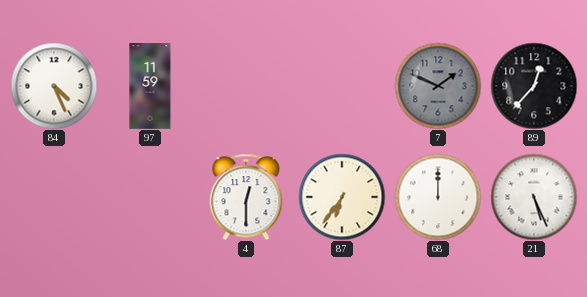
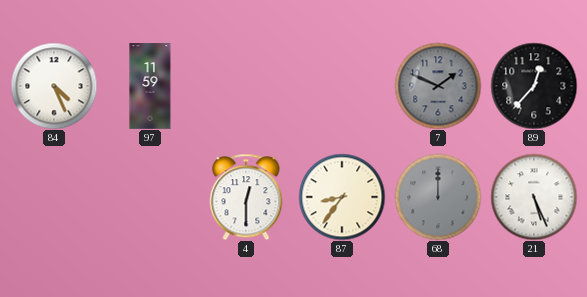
87: 6:36 -> 8:36
68 dial: white -> grey
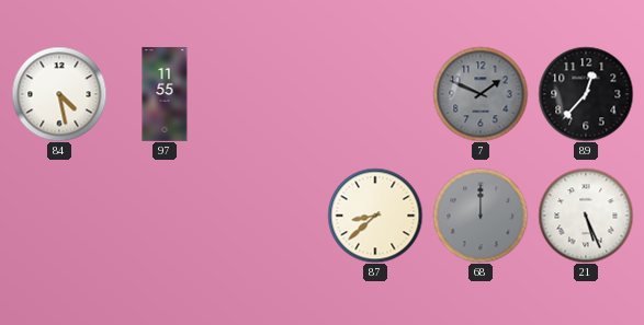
84: 4:26 -> 4:28
97: 11:59 -> 11:55
4: 12:30 -> none
87: 8:36 -> 8:38
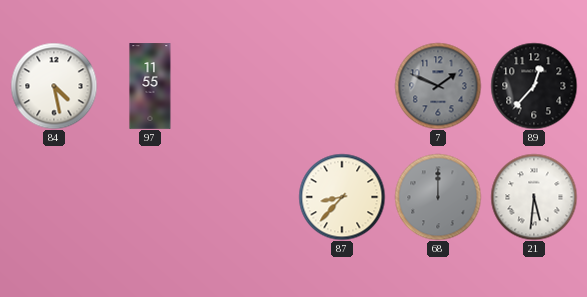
87: 8:38 -> 8:37
21: 5:26 -> 5:31
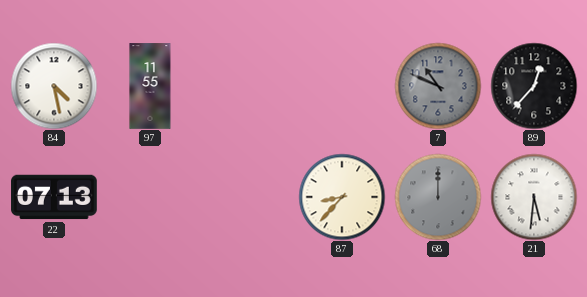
7: 1:49 -> 10:49
22: none -> 07:13
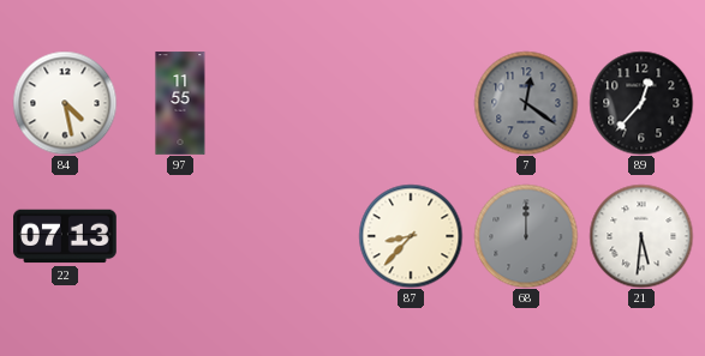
7: 10:49 -> 12:21
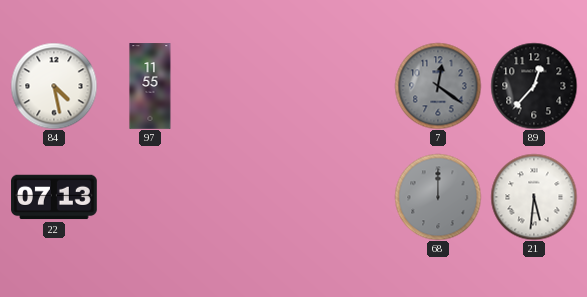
87: 8:37 -> none
